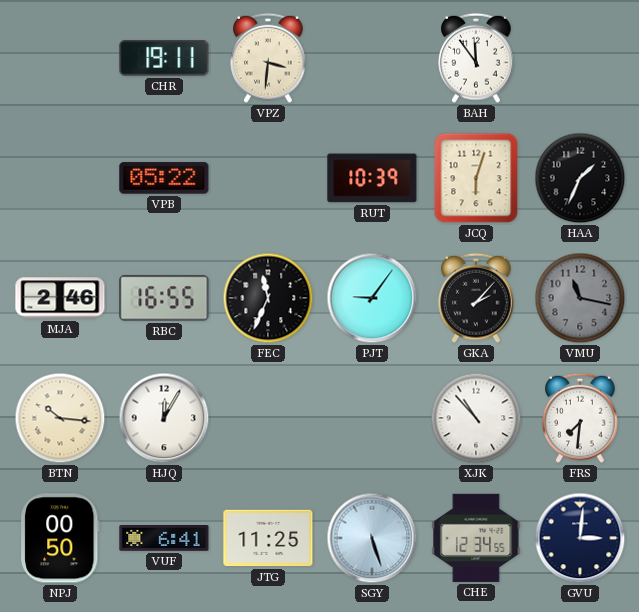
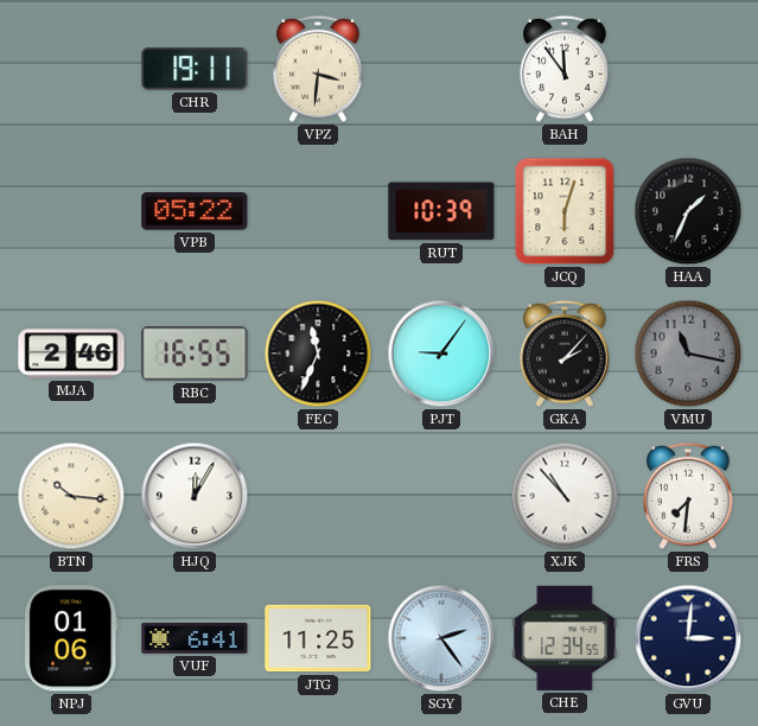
NPJ: 00:50 -> 01:06
SGY: 5:27 -> 2:24
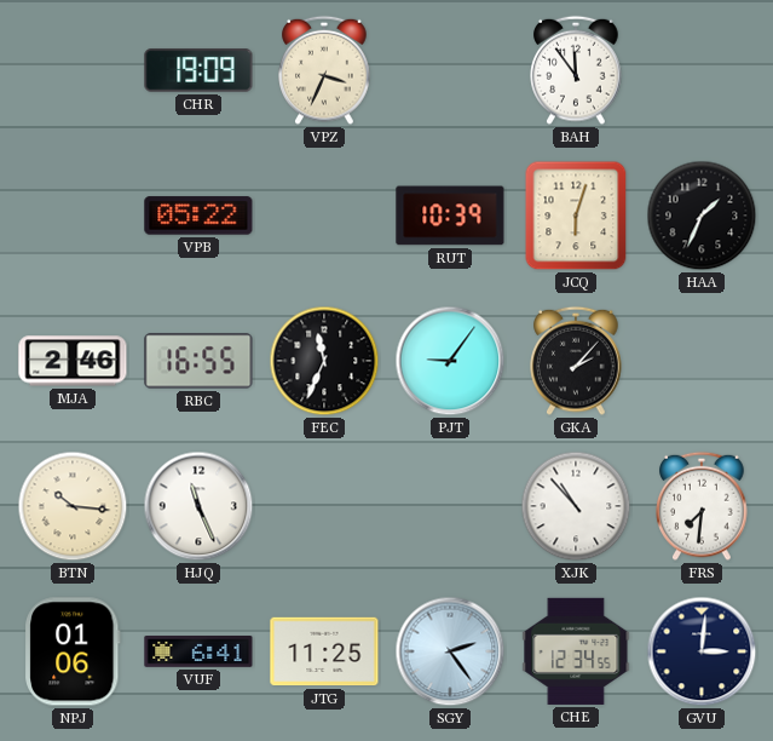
CHR: 19:11 -> 19:09
VPZ: 3:31 -> 3:34
VMU: 11:17 -> none
HJQ: 12:05 -> 11:26
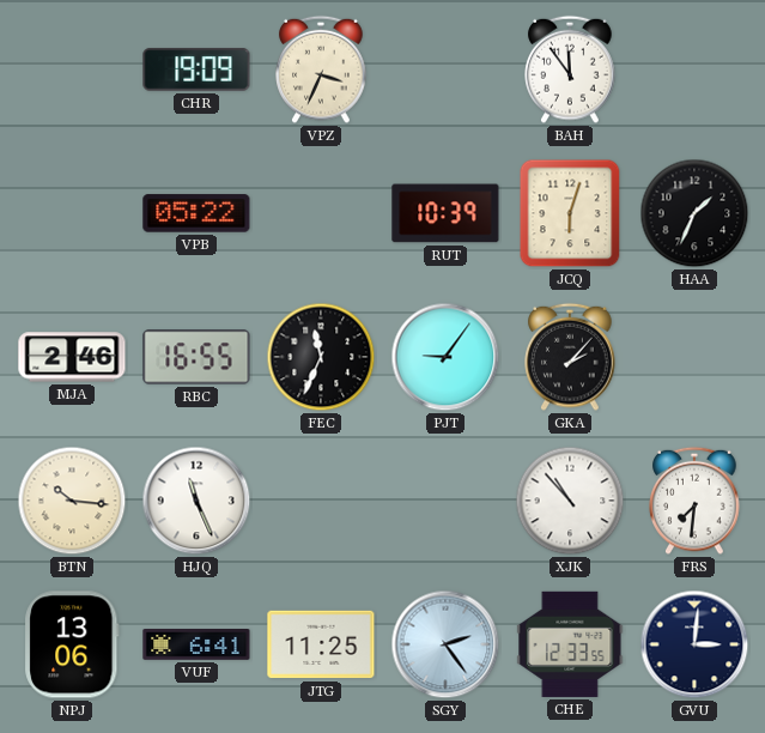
NPJ: 01:06 -> 13:06
CHE: 12:34 -> 12:33
